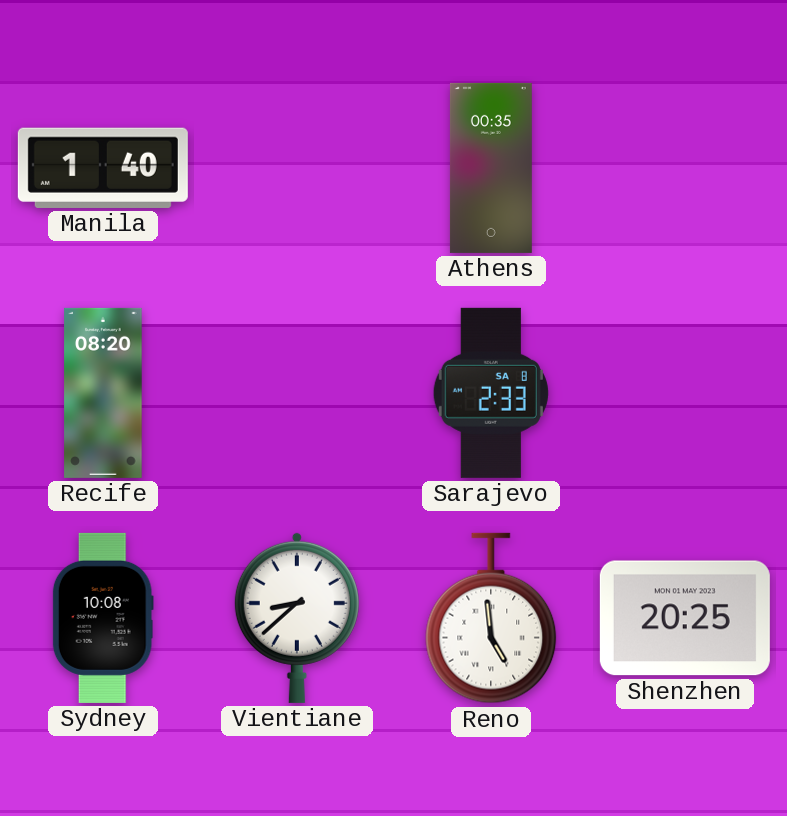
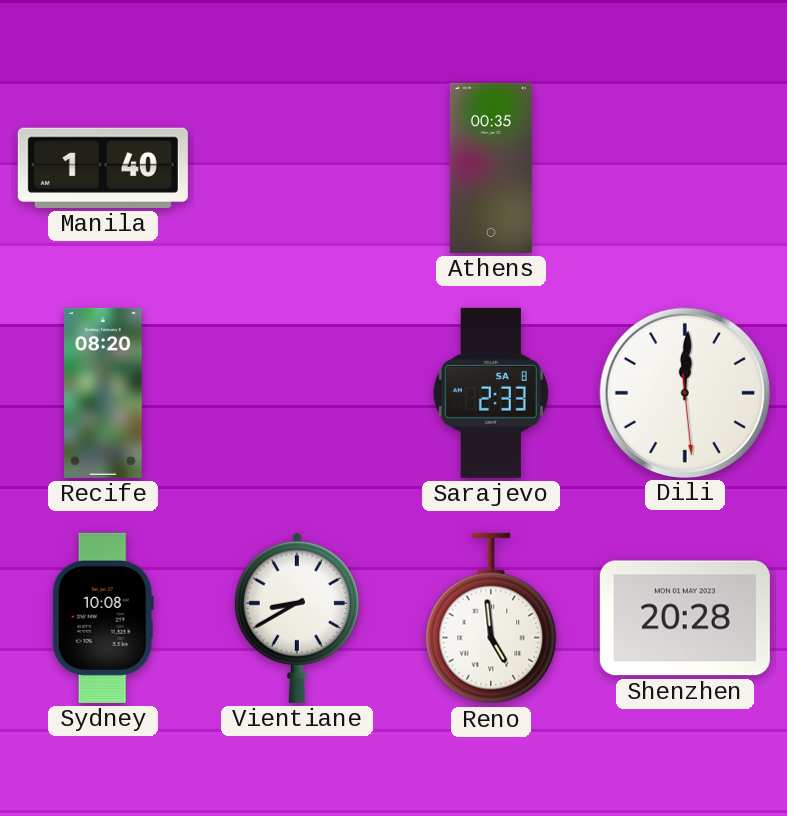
Dili: none -> 12:00
Vientiane: 8:38 -> 8:40
Shenzhen: 20:25 -> 20:28
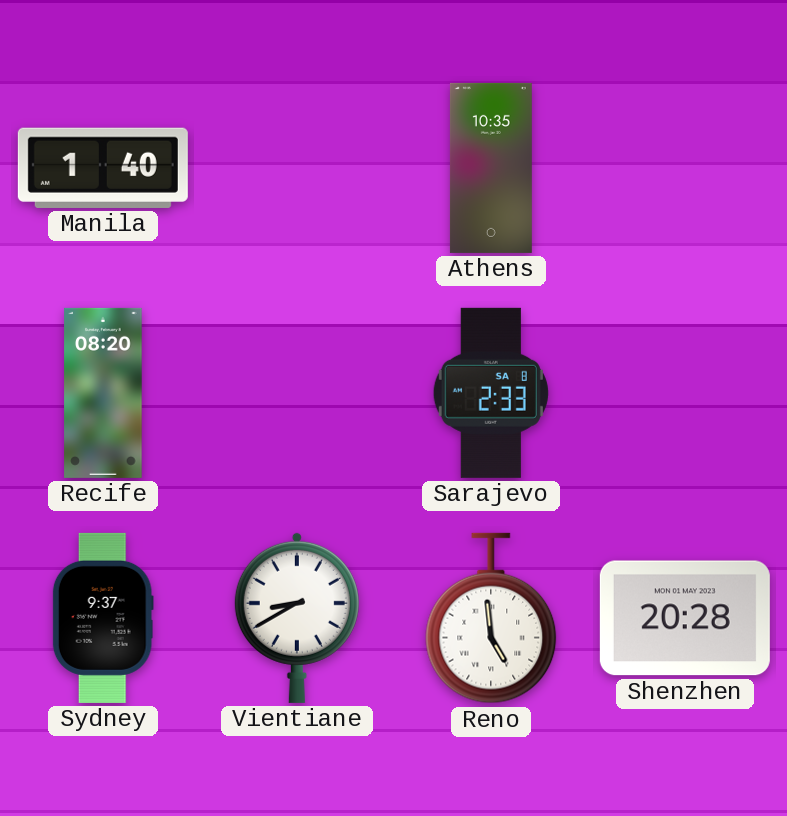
Athens: 00:35 -> 10:35
Dili: 12:00 -> none
Sydney: 10:08 -> 9:37
